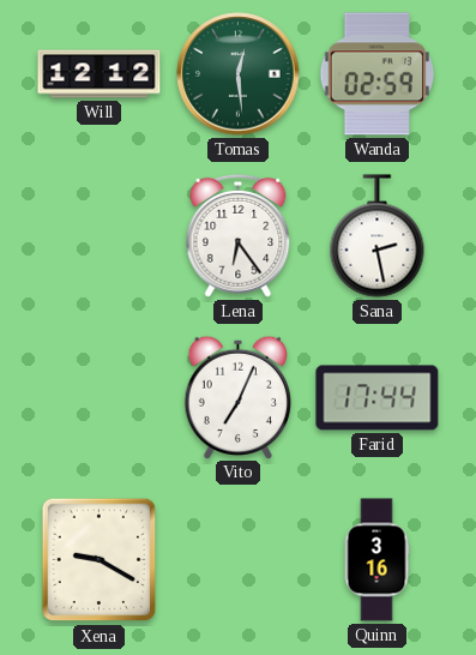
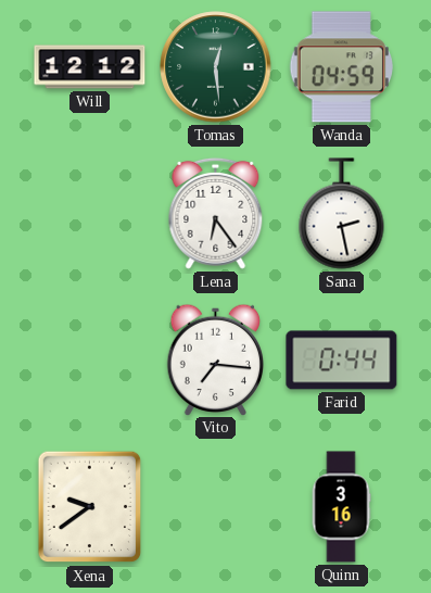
Wanda: 02:59 -> 04:59
Vito: 7:04 -> 7:16
Farid: 17:44 -> 0:44
Xena: 9:20 -> 9:39
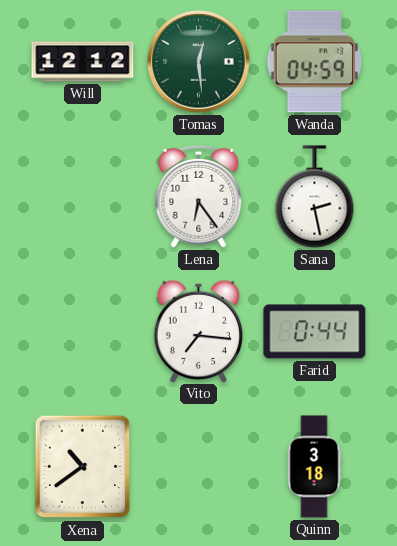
Xena: 9:39 -> 10:39
Quinn: 3:16 -> 3:18
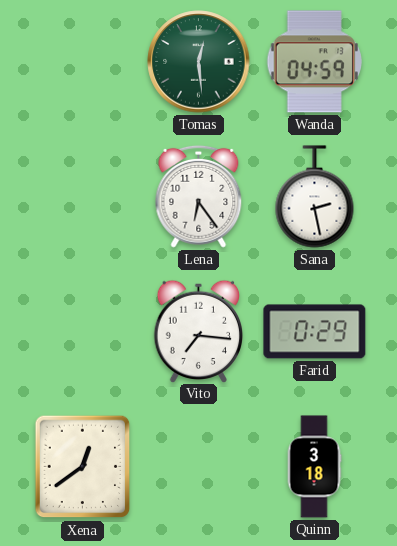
Will: 12:12 -> none
Farid: 0:44 -> 0:29
Xena: 10:39 -> 12:39
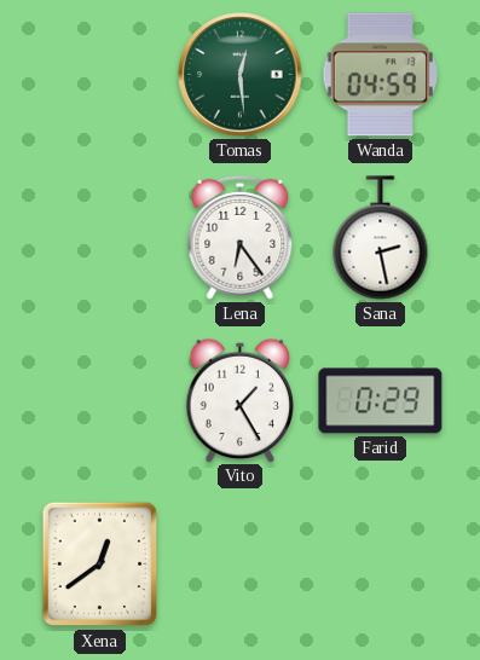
Vito: 7:16 -> 1:25
Quinn: 3:18 -> none
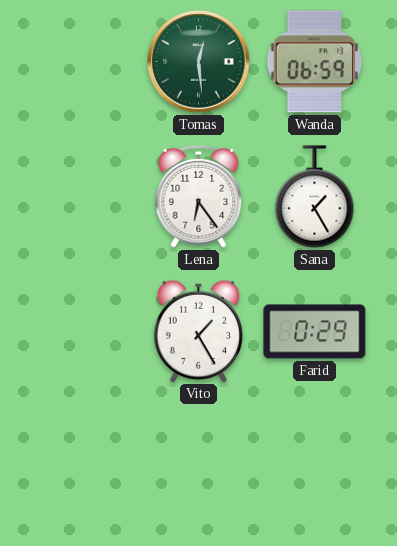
Wanda: 04:59 -> 06:59
Sana: 2:28 -> 1:25
Xena: 12:39 -> none
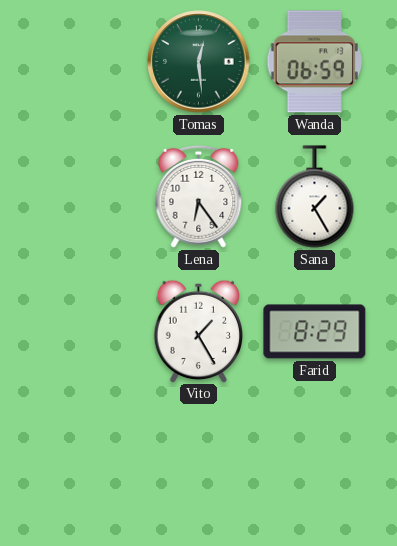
Farid: 0:29 -> 8:29
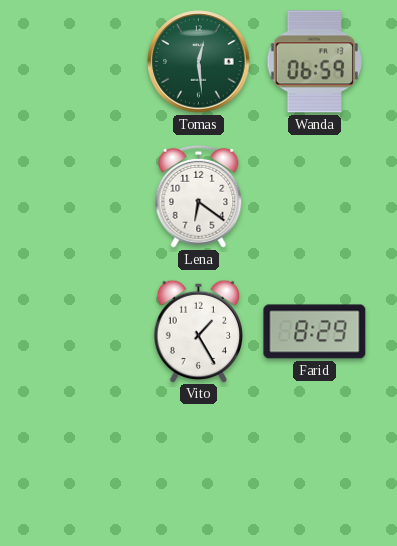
Lena: 6:24 -> 6:21
Sana: 1:25 -> none
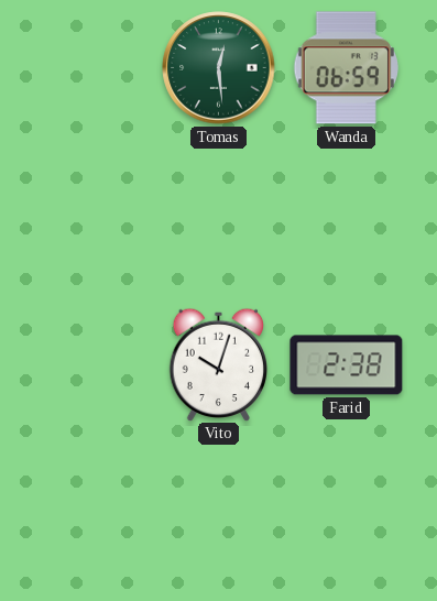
Lena: 6:21 -> none
Vito: 1:25 -> 10:03
Farid: 8:29 -> 2:38
